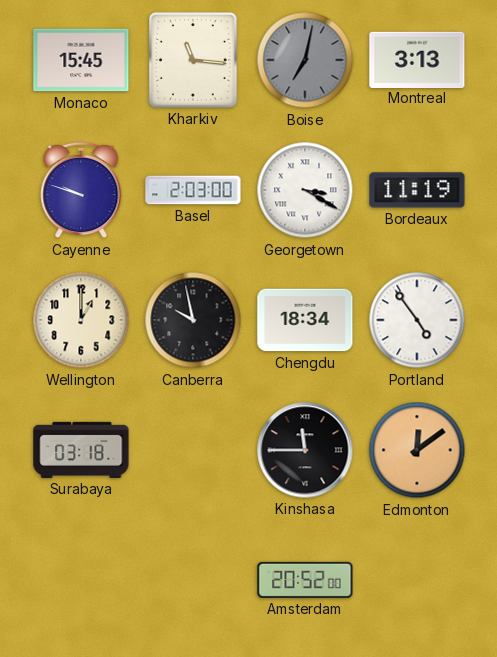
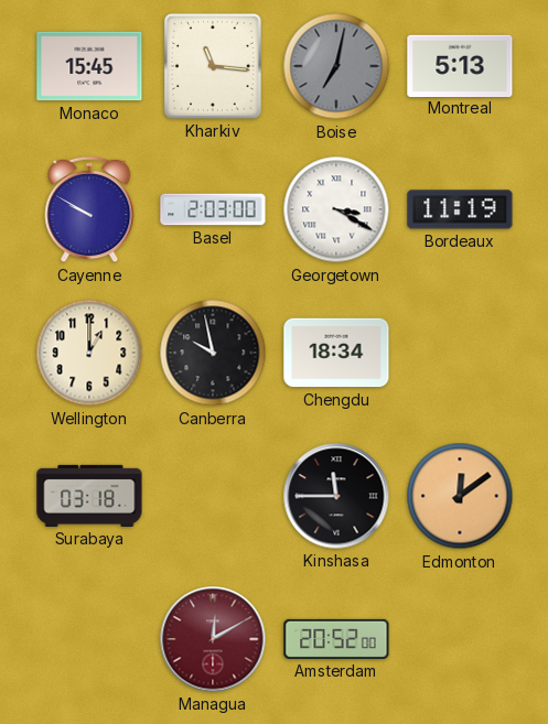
Montreal: 3:13 -> 5:13
Cayenne: 9:48 -> 9:50
Portland: 4:54 -> none
Managua: none -> 12:10
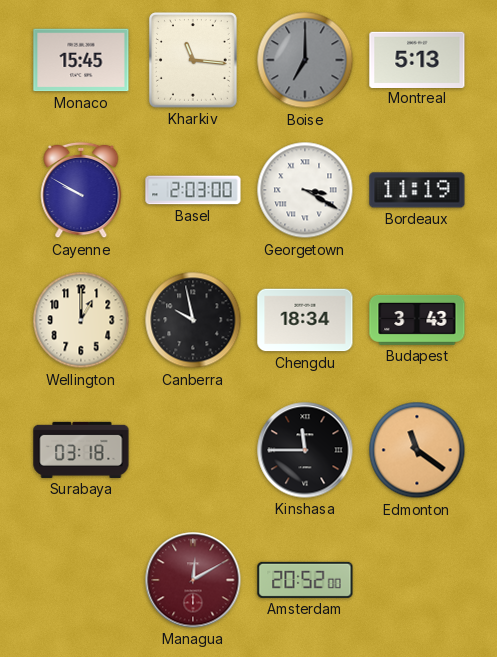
Boise: 7:02 -> 7:00
Budapest: none -> 3:43
Edmonton: 12:09 -> 11:21
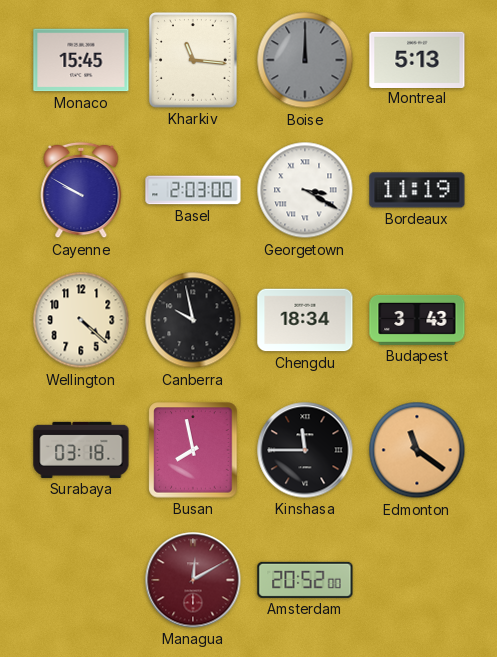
Boise: 7:00 -> 12:00
Wellington: 1:00 -> 4:22
Busan: none -> 7:58
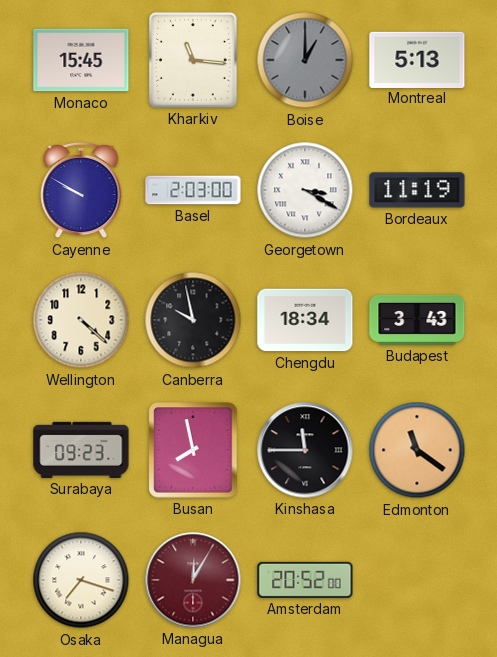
Boise: 12:00 -> 1:00
Surabaya: 03:18 -> 09:23
Osaka: none -> 7:18
Managua: 12:10 -> 12:05
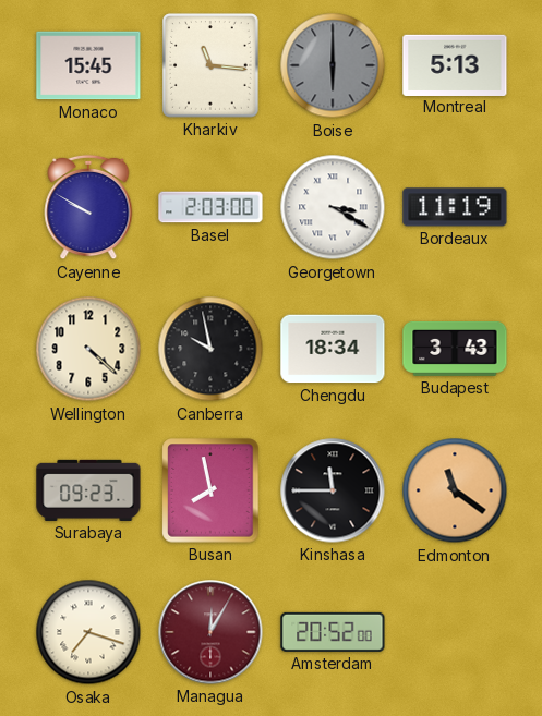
Boise: 1:00 -> 6:00
